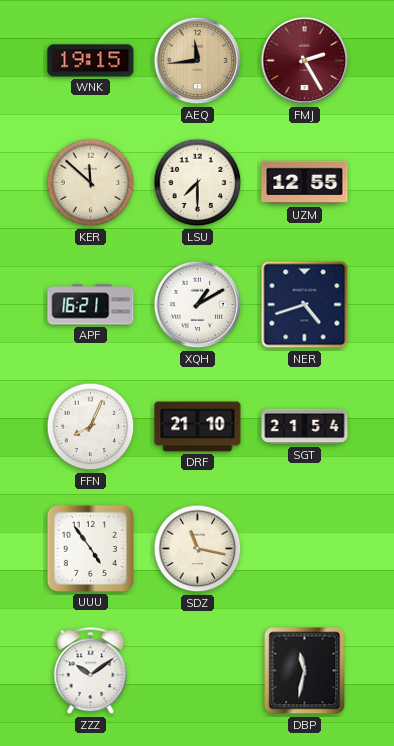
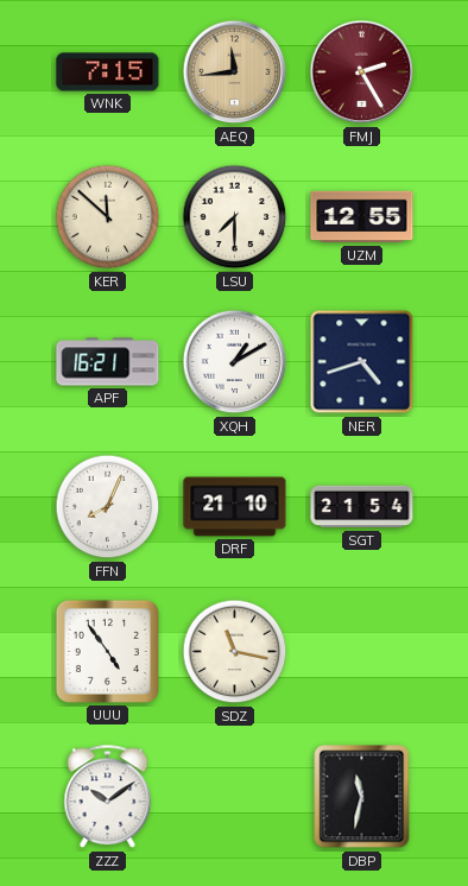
WNK: 19:15 -> 7:15
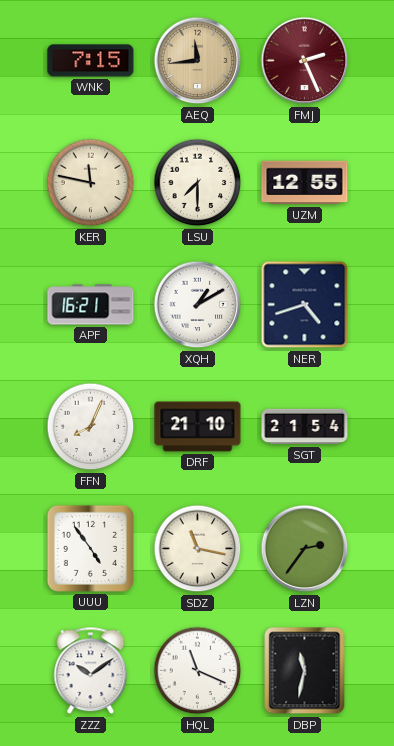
FMJ: 2:25 -> 2:26
KER: 11:52 -> 11:47
LZN: none -> 2:36
HQL: none -> 11:19
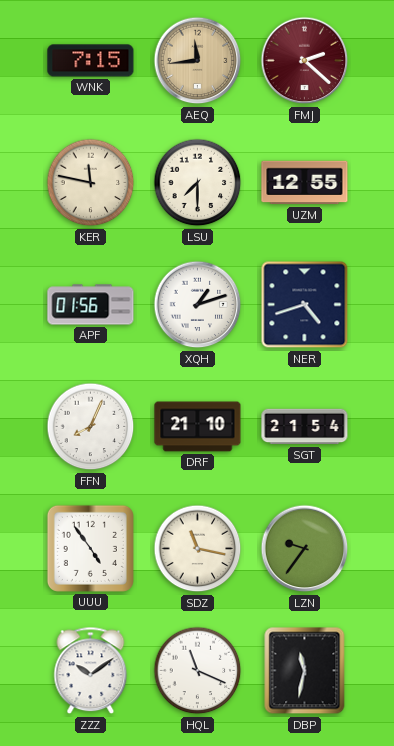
FMJ: 2:26 -> 2:22
APF: 16:21 -> 01:56
XQH: 1:10 -> 1:12
LZN: 2:36 -> 9:36
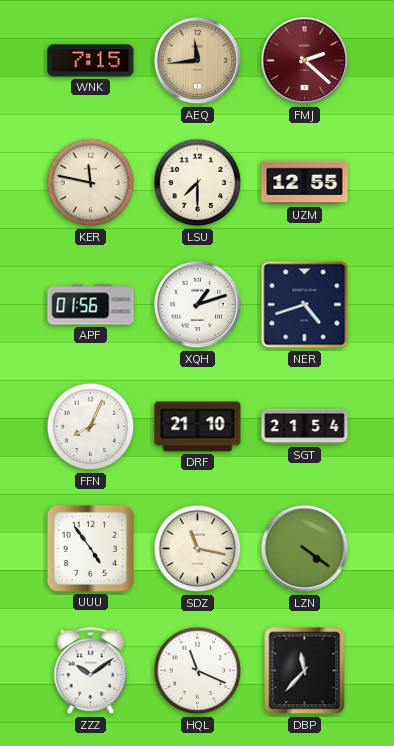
LZN: 9:36 -> 4:21
DBP: 11:32 -> 11:37
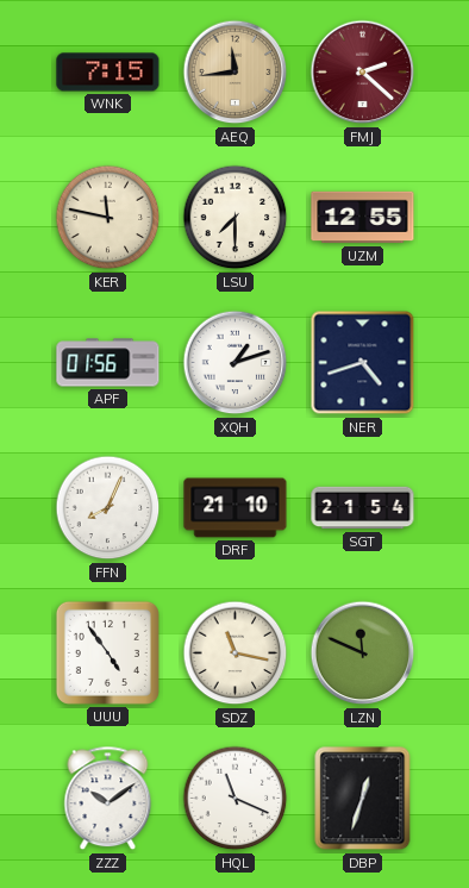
LZN: 4:21 -> 11:49
DBP: 11:37 -> 12:33
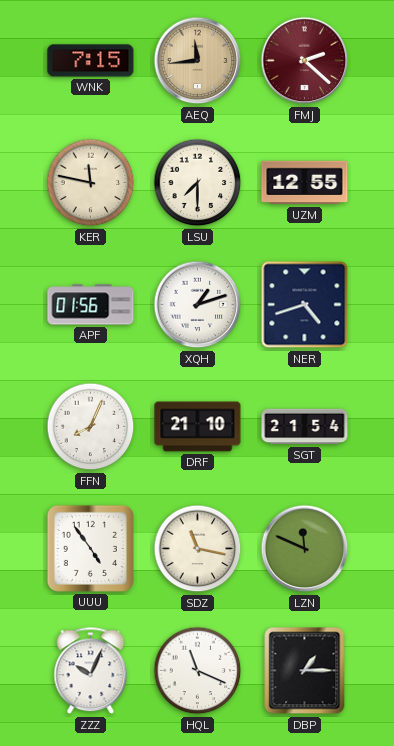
ZZZ: 10:09 -> 10:04
DBP: 12:33 -> 1:15
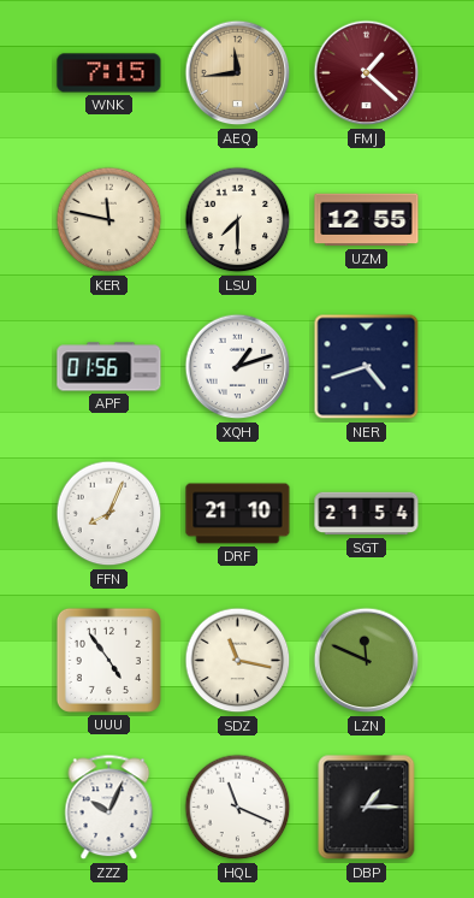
FMJ: 2:22 -> 1:22
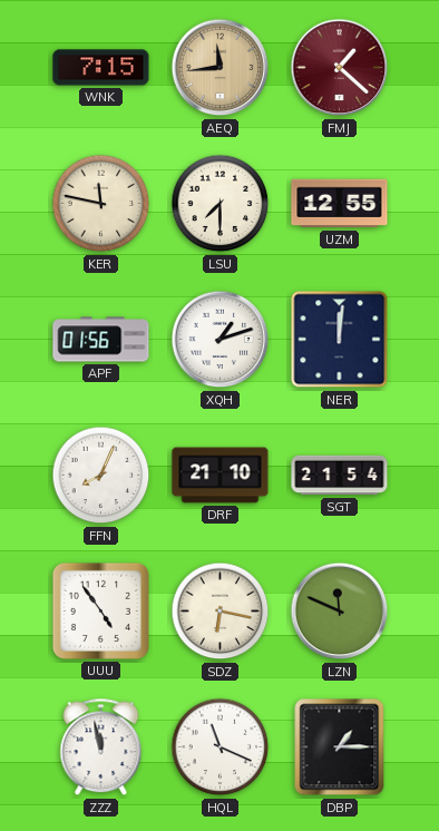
NER: 4:42 -> 12:01
SDZ: 11:17 -> 6:17
ZZZ: 10:04 -> 11:58
